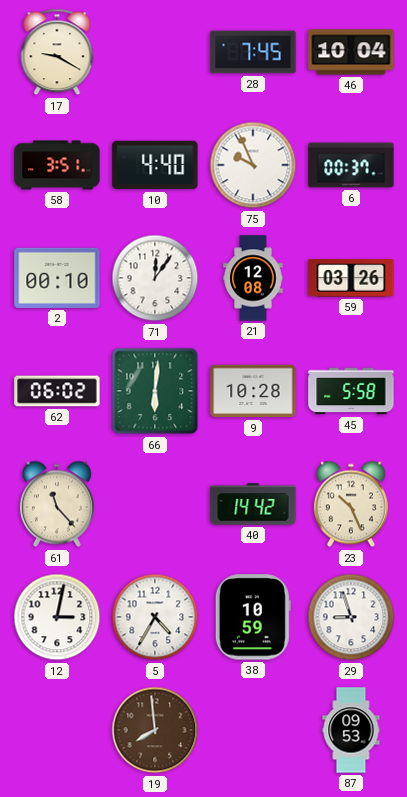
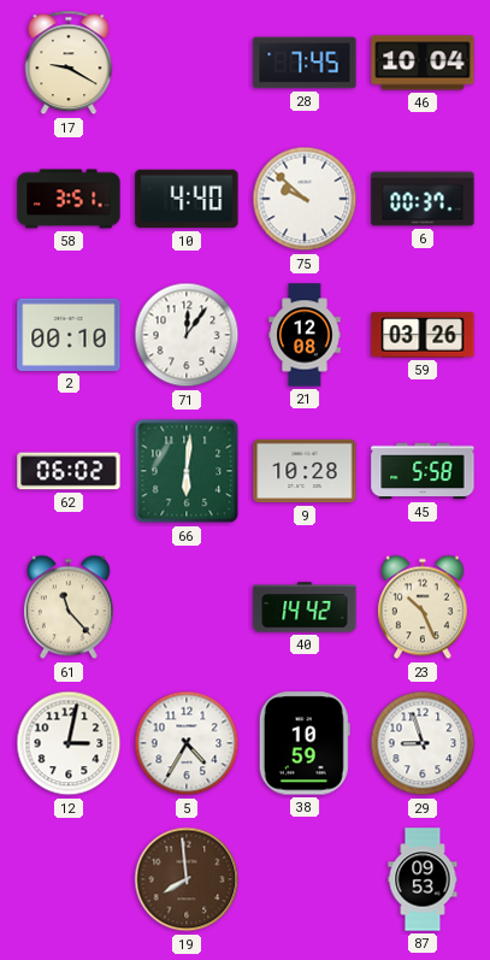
75: 9:56 -> 9:52
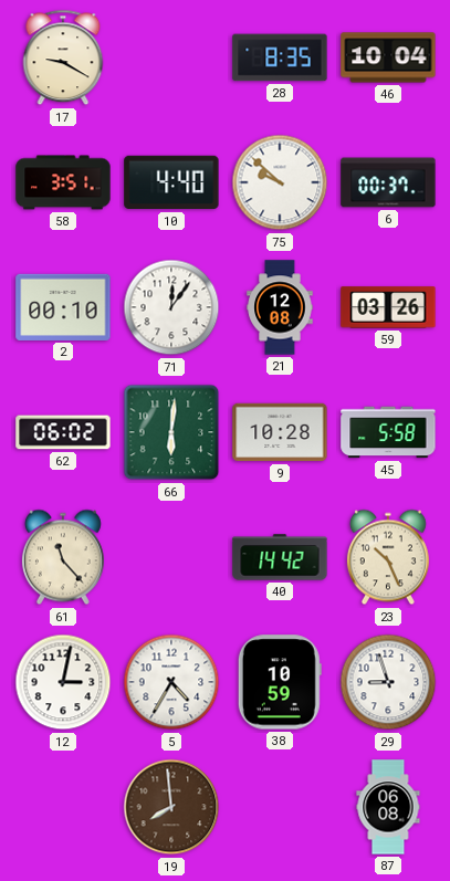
28: 7:45 -> 8:35
87: 09:53 -> 06:08
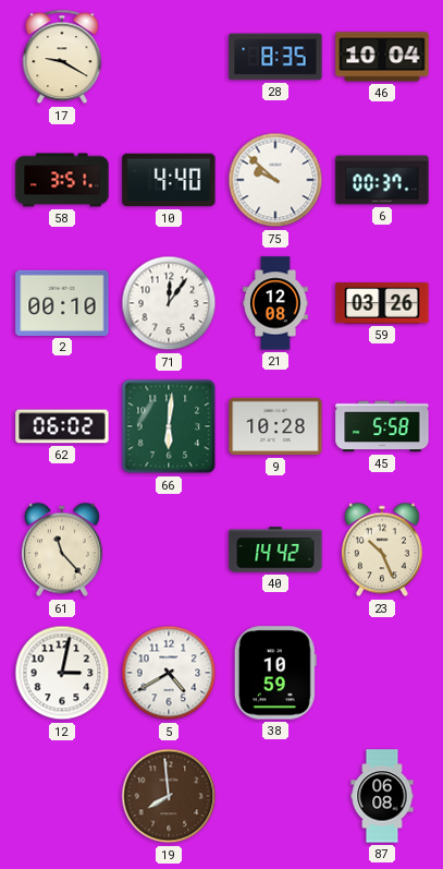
5: 4:35 -> 4:40
29: 8:57 -> none
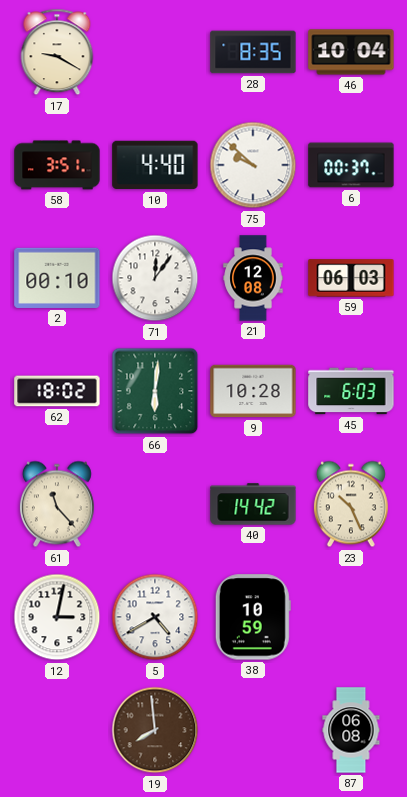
59: 03:26 -> 06:03
62: 06:02 -> 18:02
45: 5:58 -> 6:03
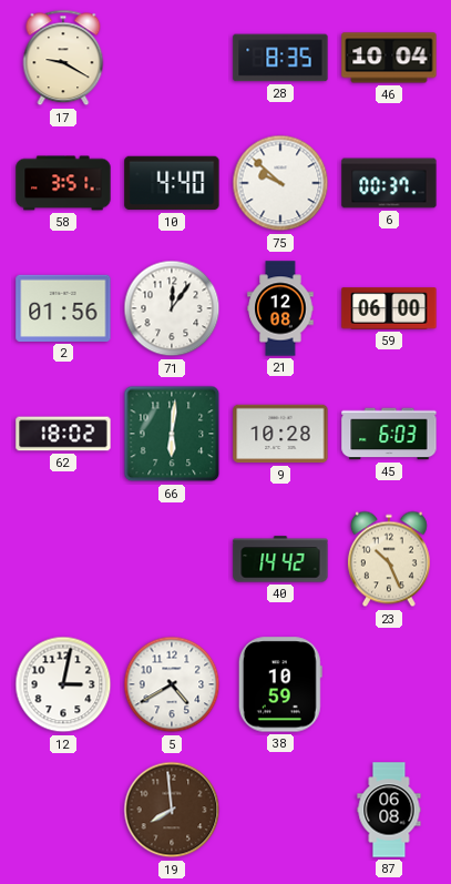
2: 00:10 -> 01:56
59: 06:03 -> 06:00
61: 11:23 -> none
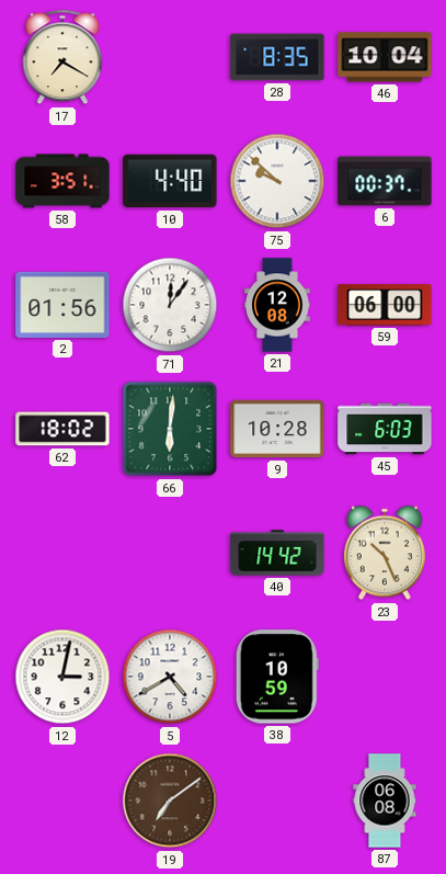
17: 9:20 -> 7:20
19: 7:59 -> 7:09
